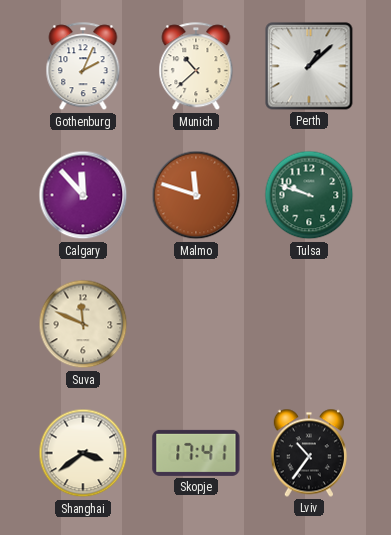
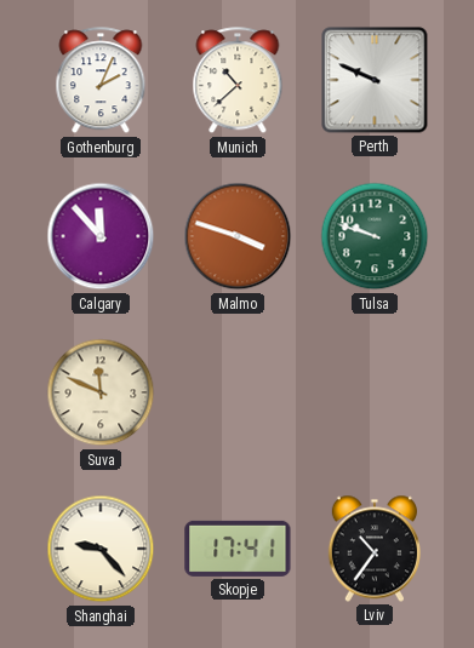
Perth: 1:08 -> 9:49
Malmo: 11:48 -> 3:48
Shanghai: 3:39 -> 9:23
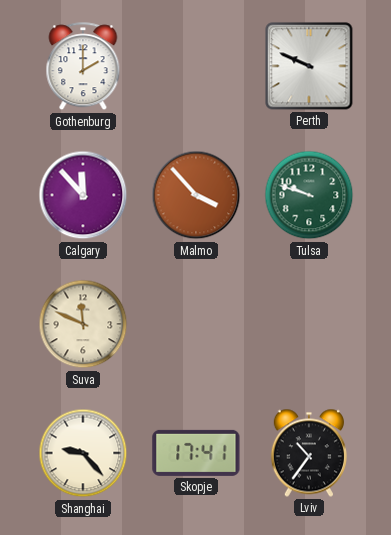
Gothenburg: 2:04 -> 2:00
Munich: 10:38 -> none
Malmo: 3:48 -> 3:53
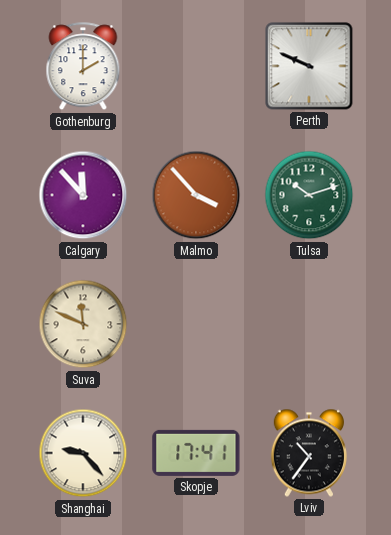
Tulsa: 9:48 -> 10:12
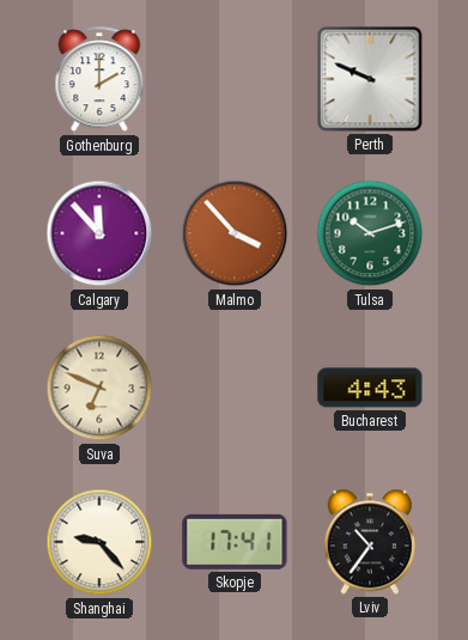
Suva: 11:49 -> 6:49
Bucharest: none -> 4:43
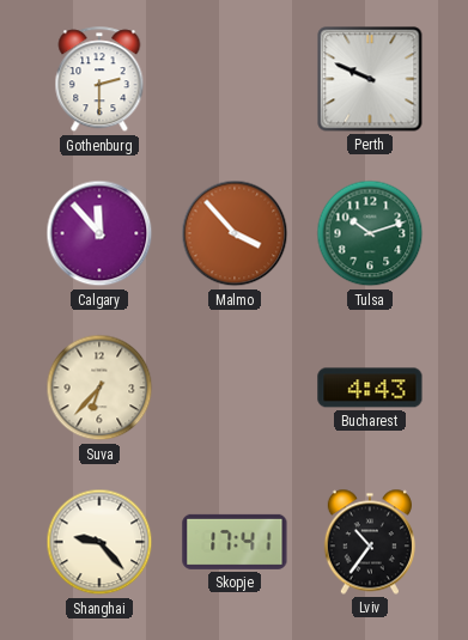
Gothenburg: 2:00 -> 2:30
Suva: 6:49 -> 6:37
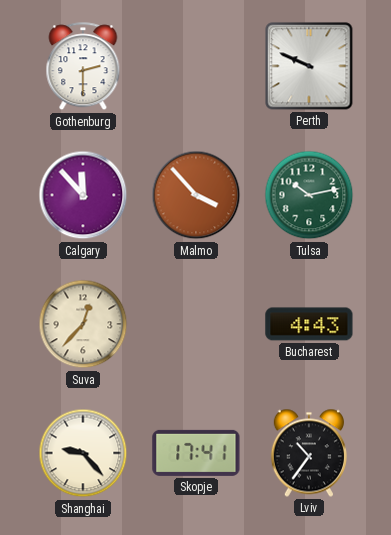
Tulsa: 10:12 -> 10:13
Suva: 6:37 -> 12:37
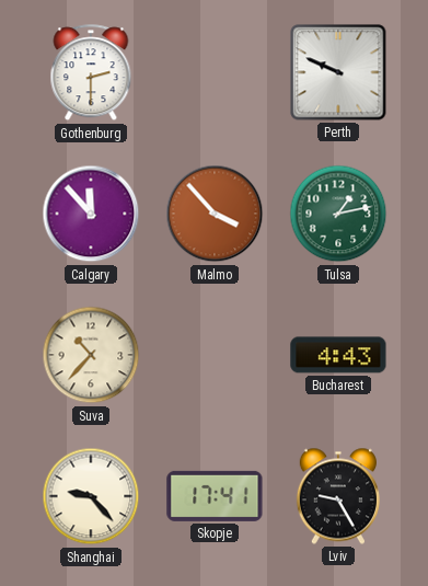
Tulsa: 10:13 -> 1:13
Suva: 12:37 -> 10:37
Lviv: 10:36 -> 9:25
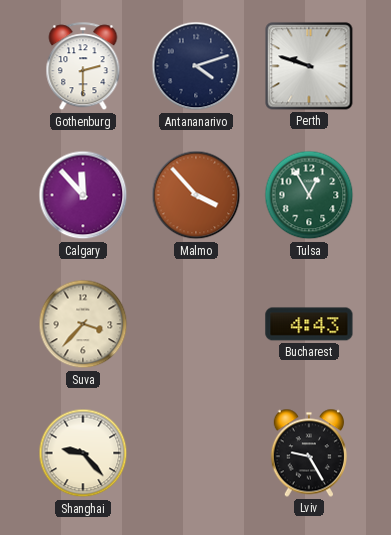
Antananarivo: none -> 4:12
Perth: 9:49 -> 9:48
Tulsa: 1:13 -> 12:55
Suva: 10:37 -> 3:37
Skopje: 17:41 -> none
